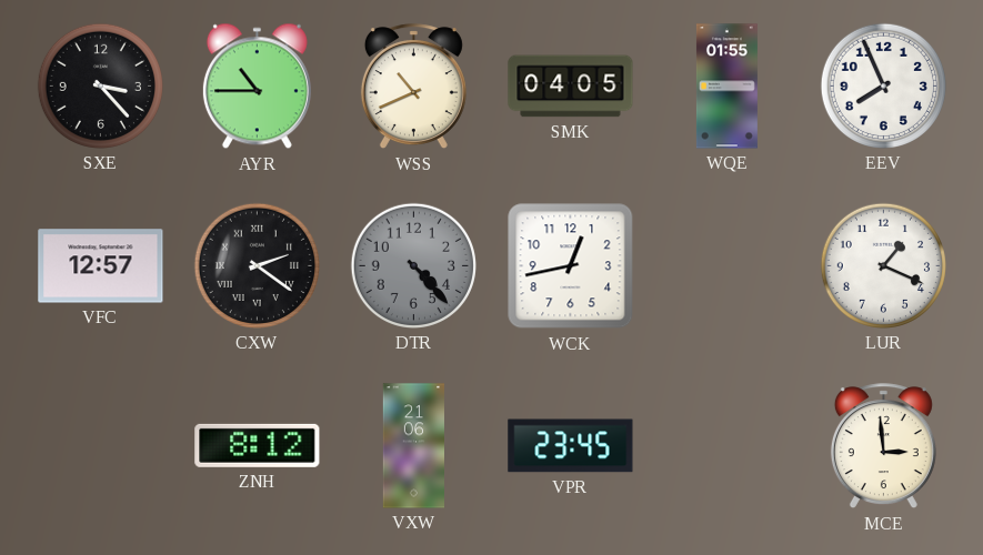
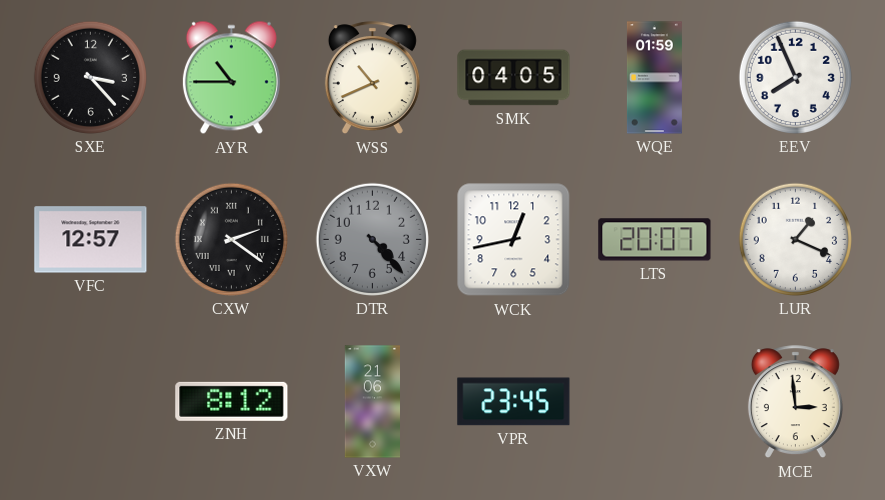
WQE: 01:55 -> 01:59
LTS: none -> 20:07
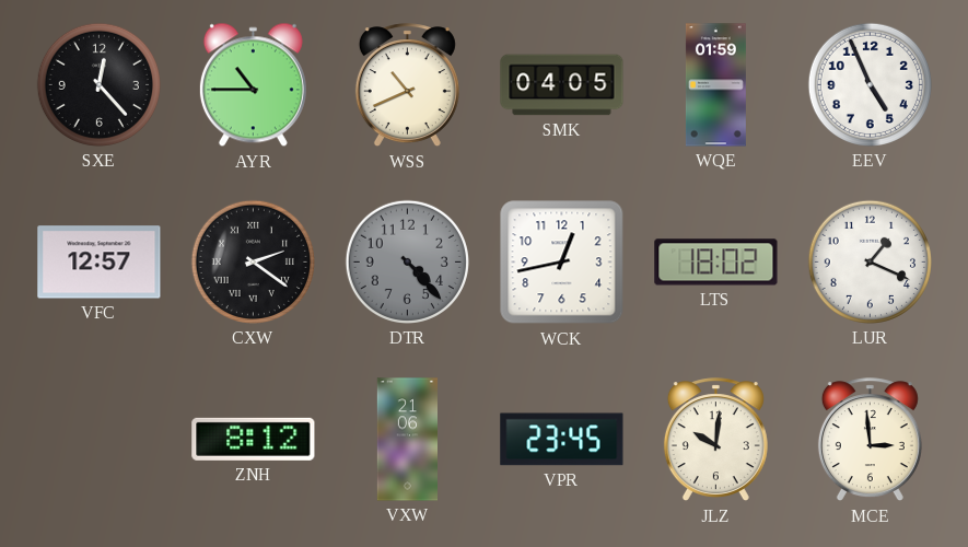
SXE: 3:23 -> 12:23
EEV: 7:56 -> 4:56
LTS: 20:07 -> 18:02
JLZ: none -> 10:01
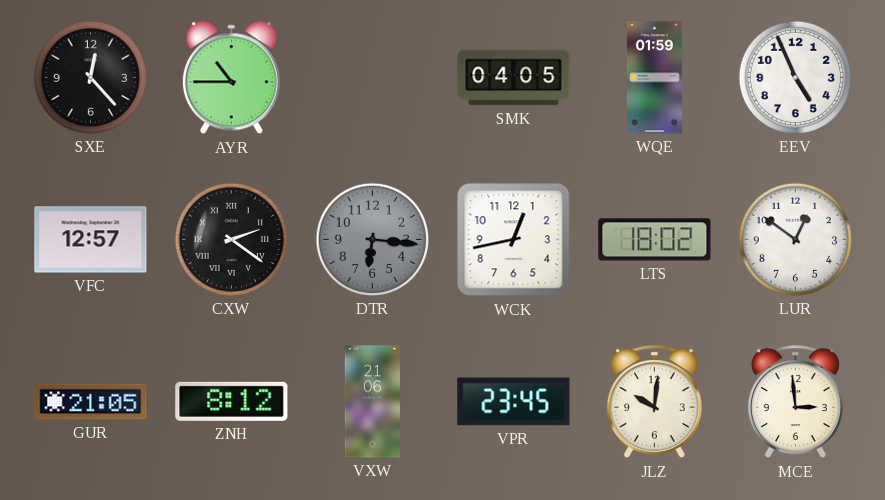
WSS: 10:41 -> none
DTR: 4:23 -> 6:16
LUR: 1:19 -> 12:51
GUR: none -> 21:05
